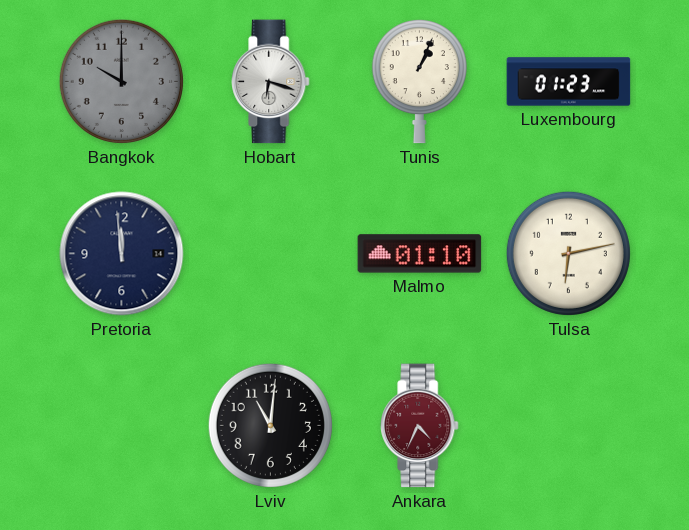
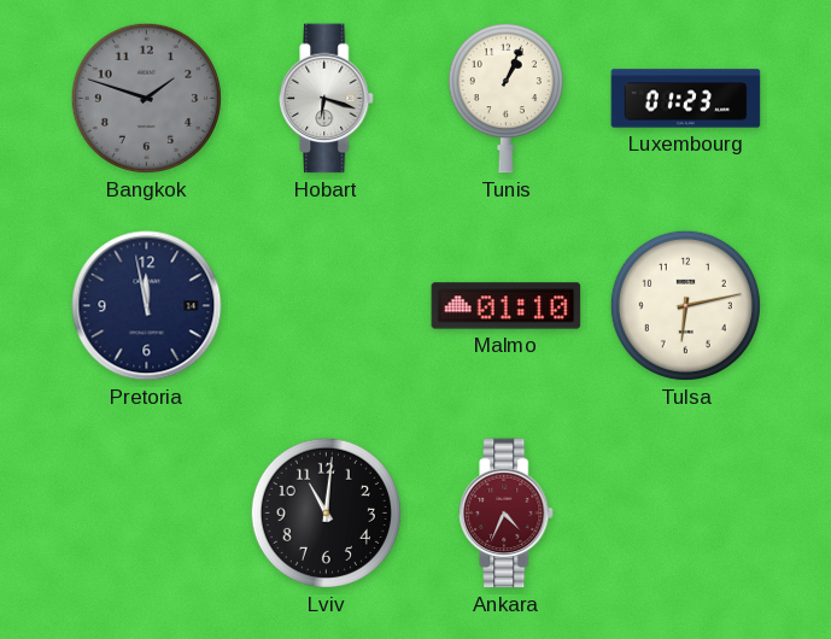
Bangkok: 10:00 -> 1:48
Pretoria: 11:59 -> 11:58
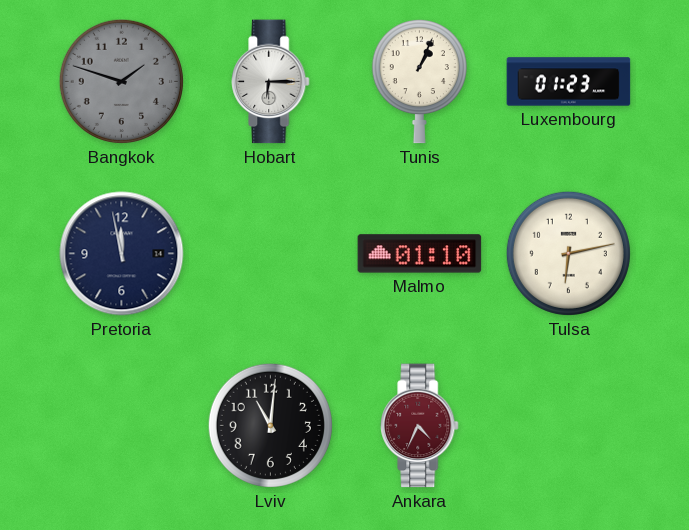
Hobart: 6:18 -> 6:15
